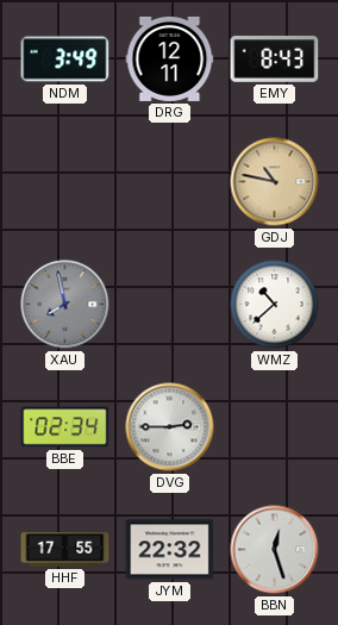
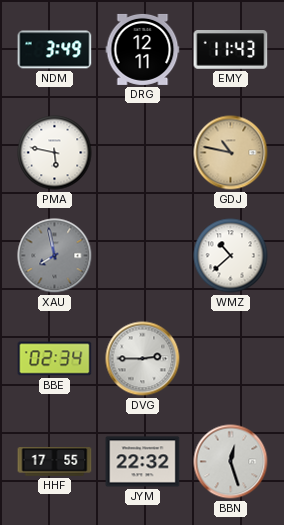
EMY: 8:43 -> 11:43
PMA: none -> 5:47
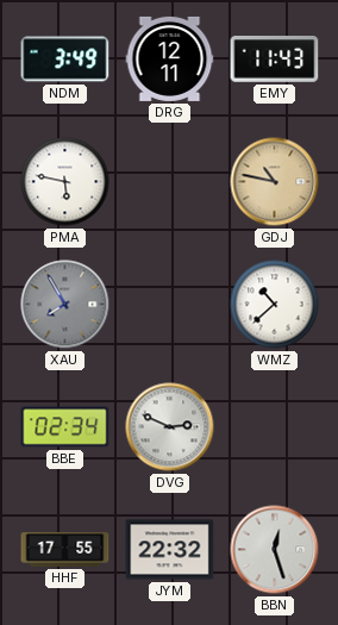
XAU: 7:58 -> 7:55
DVG: 2:45 -> 2:49
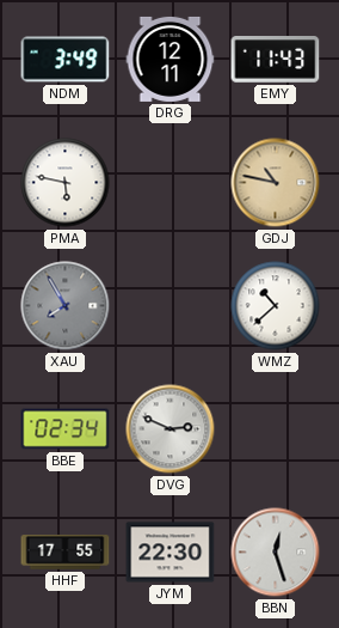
JYM: 22:32 -> 22:30
